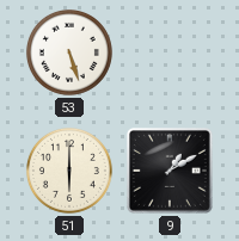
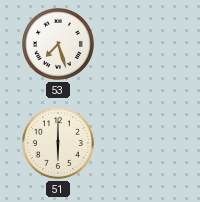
53: 5:27 -> 7:27
9: 1:10 -> none
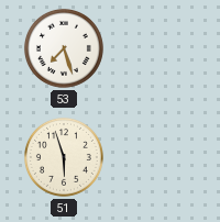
51: 6:00 -> 5:57
